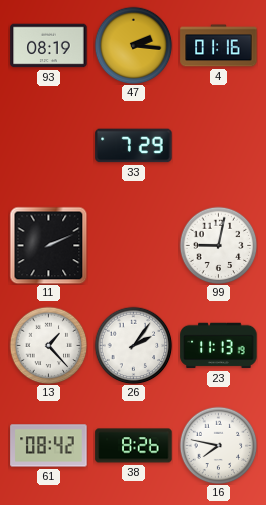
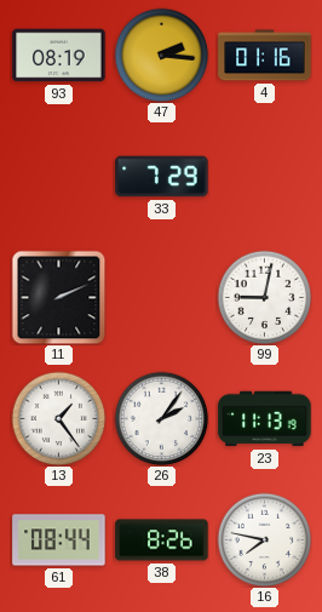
13: 1:23 -> 1:24
61: 08:42 -> 08:44
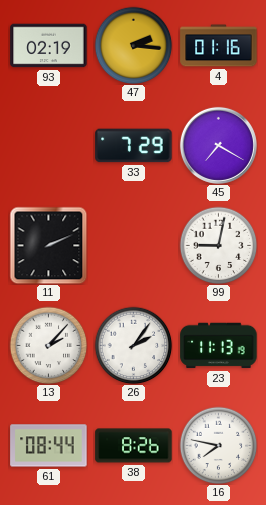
93: 08:19 -> 02:19
45: none -> 7:20
13: 1:24 -> 2:07
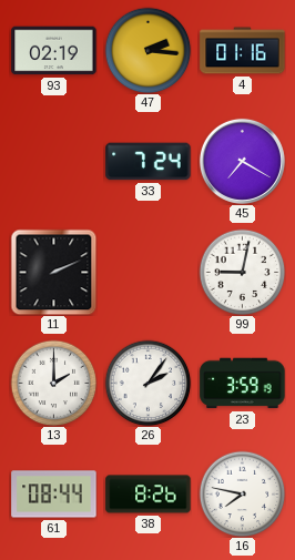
33: 7:29 -> 7:24
13: 2:07 -> 2:00
23: 11:13 -> 3:59
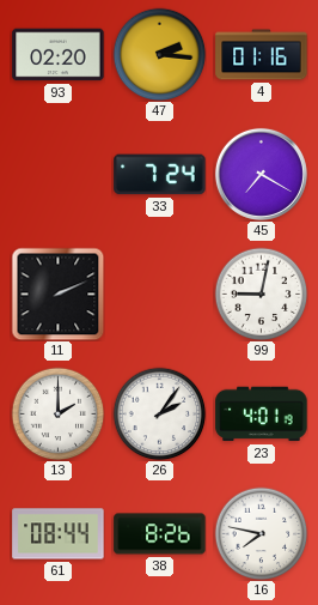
93: 02:19 -> 02:20
23: 3:59 -> 4:01
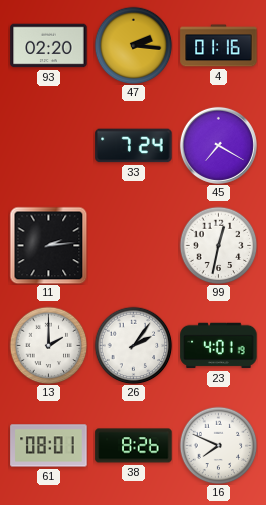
11: 2:11 -> 2:14
99: 9:02 -> 12:32
61: 08:44 -> 08:01
16: 7:47 -> 7:49
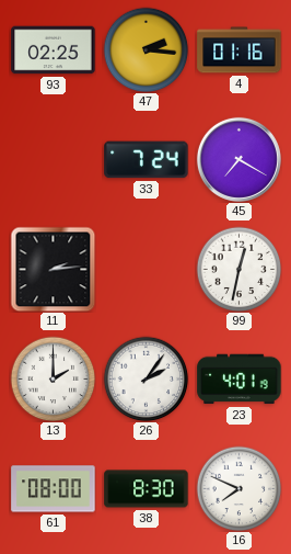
93: 02:20 -> 02:25
61: 08:01 -> 08:00
38: 8:26 -> 8:30
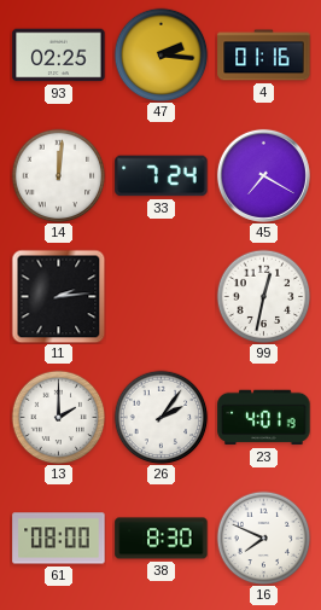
14: none -> 12:01
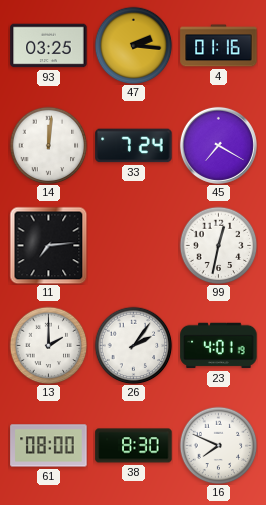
93: 02:25 -> 03:25
11: 2:14 -> 7:14
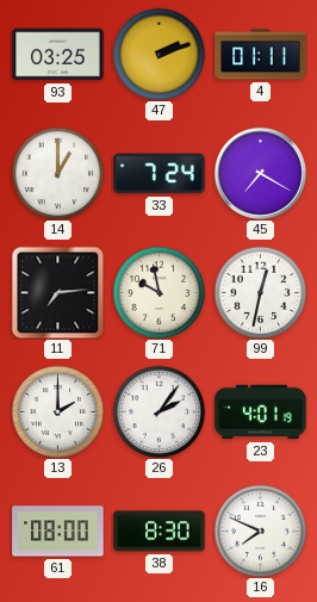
47: 2:16 -> 2:12
4: 01:16 -> 01:11
14: 12:01 -> 1:00
71: none -> 9:58
